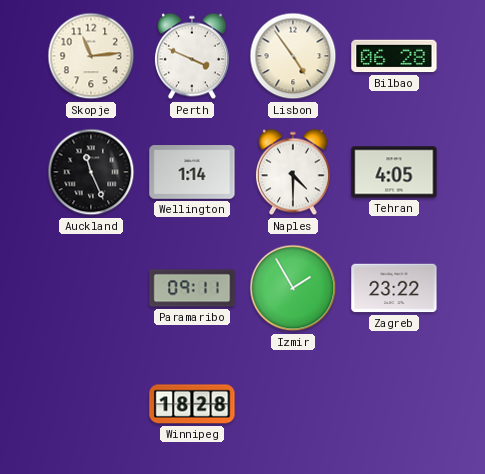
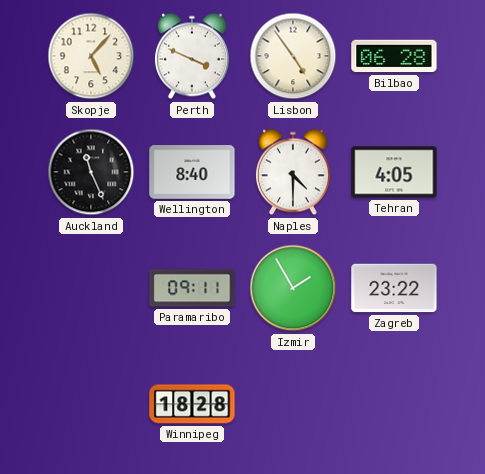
Skopje: 11:14 -> 5:07
Wellington: 1:14 -> 8:40
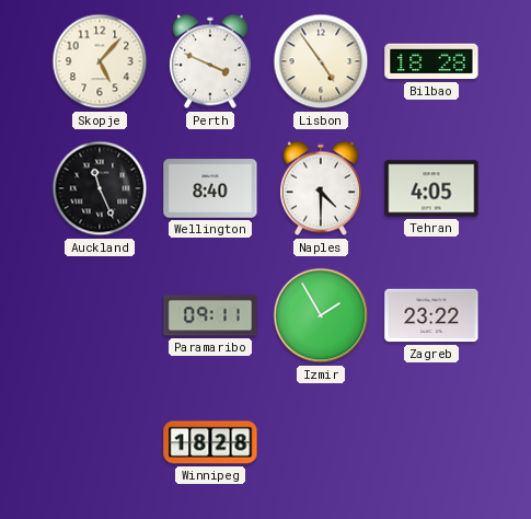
Bilbao: 06:28 -> 18:28
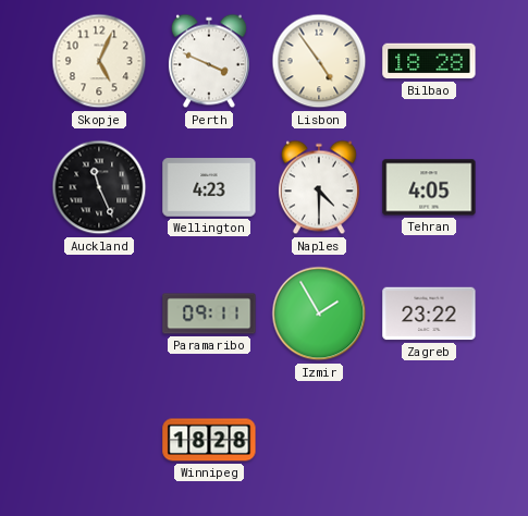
Skopje: 5:07 -> 5:04
Wellington: 8:40 -> 4:23
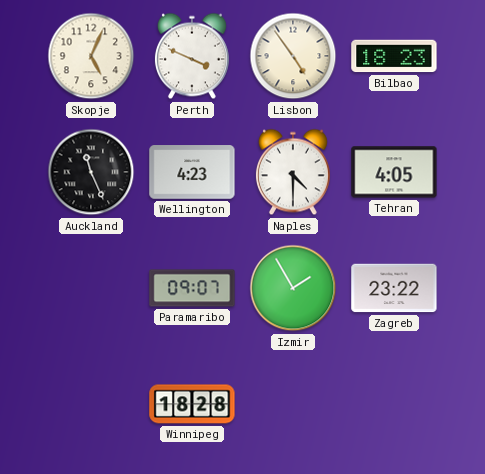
Bilbao: 18:28 -> 18:23
Paramaribo: 09:11 -> 09:07
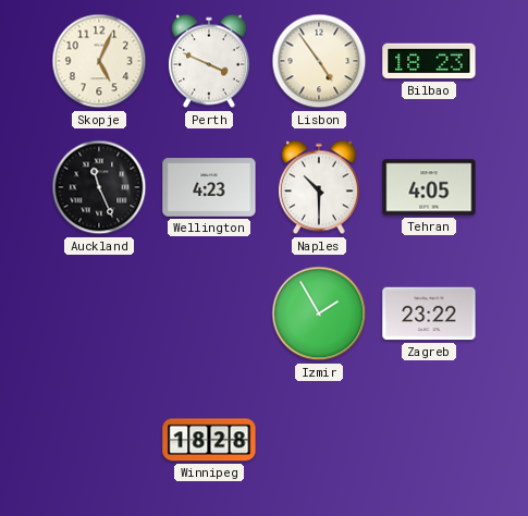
Naples: 4:30 -> 10:30
Paramaribo: 09:07 -> none
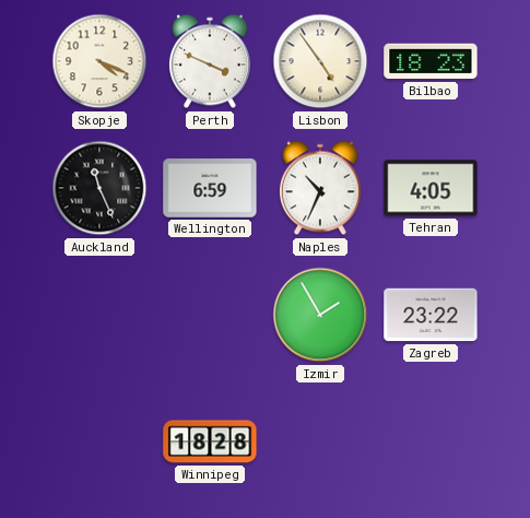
Skopje: 5:04 -> 4:19
Wellington: 4:23 -> 6:59
Naples: 10:30 -> 10:34
